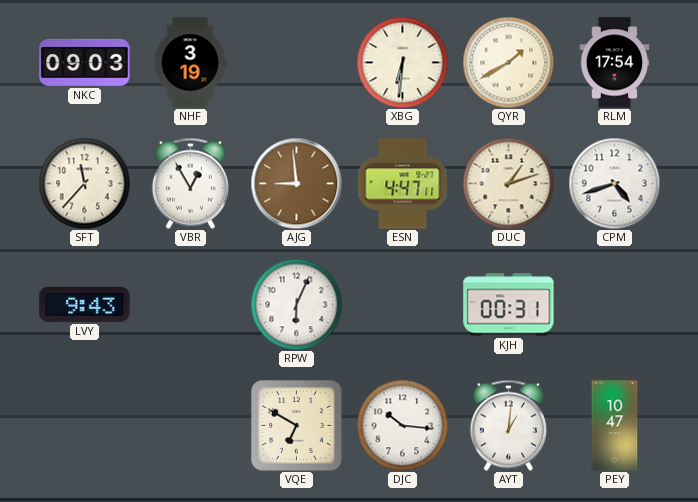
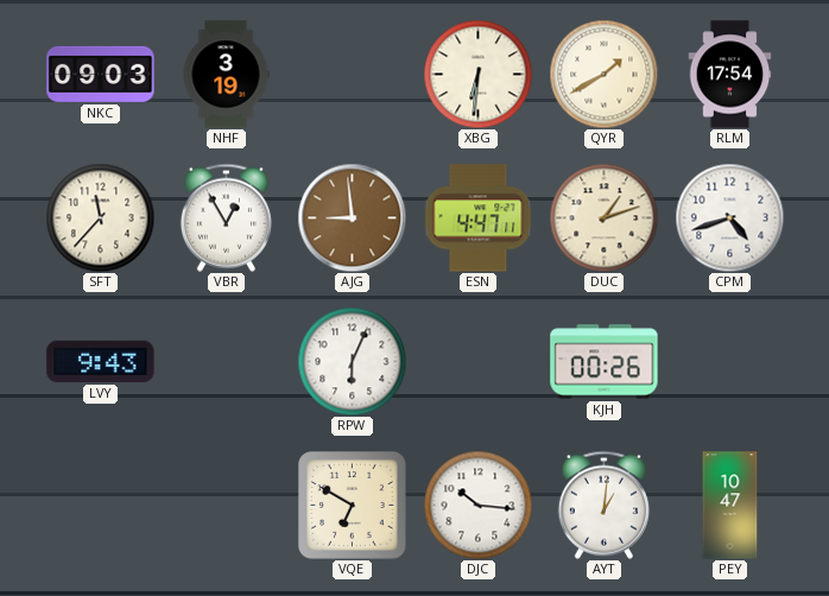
KJH: 00:31 -> 00:26
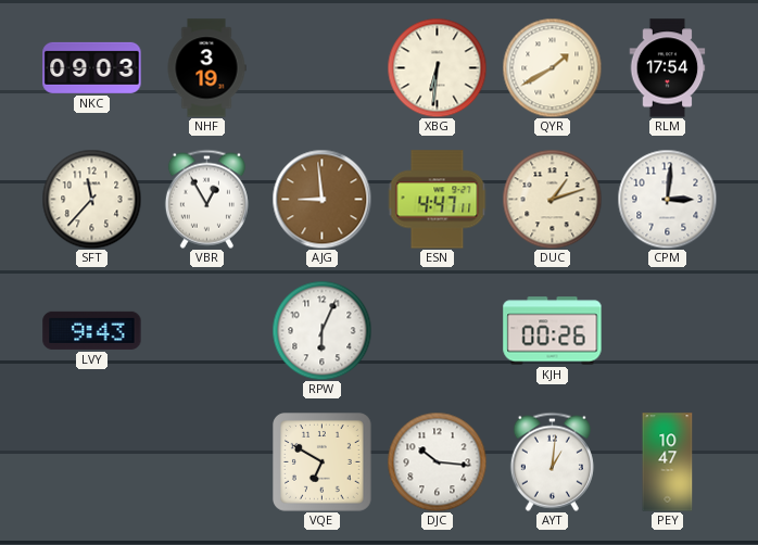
CPM: 4:42 -> 3:01
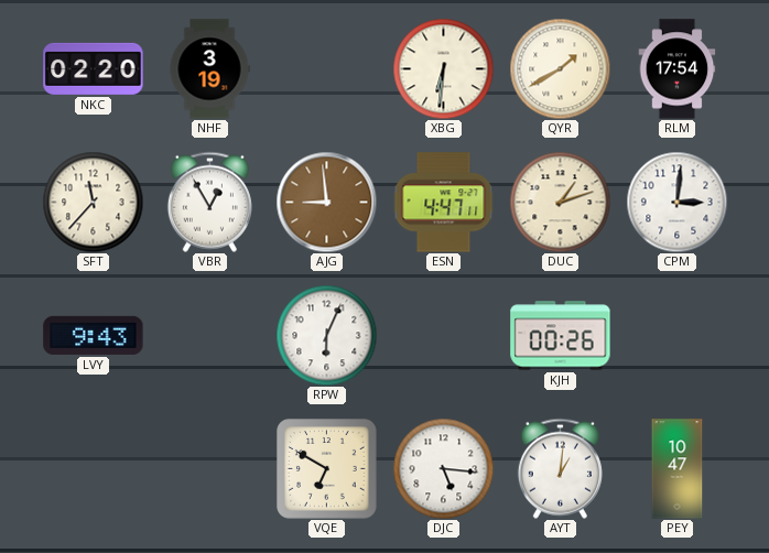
NKC: 09:03 -> 02:20
DJC: 10:16 -> 5:16
